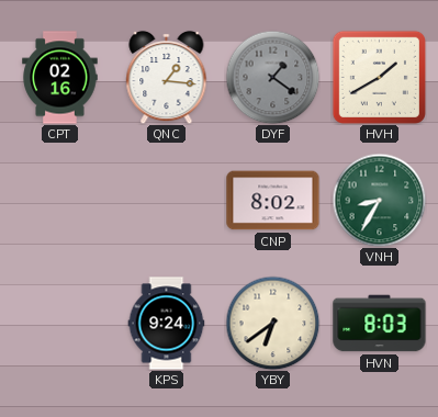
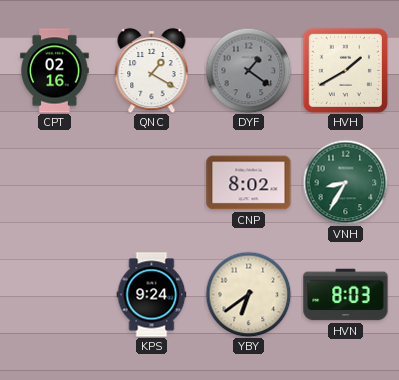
QNC: 1:16 -> 1:20
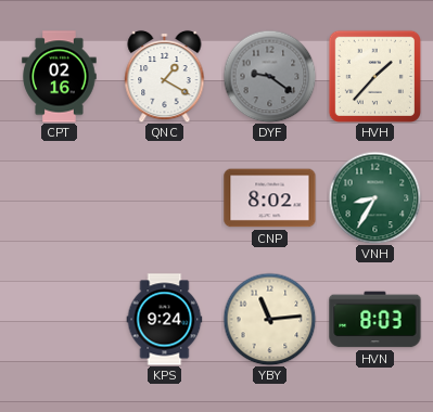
DYF: 1:21 -> 9:21
HVH: 1:40 -> 1:37
YBY: 6:39 -> 11:14
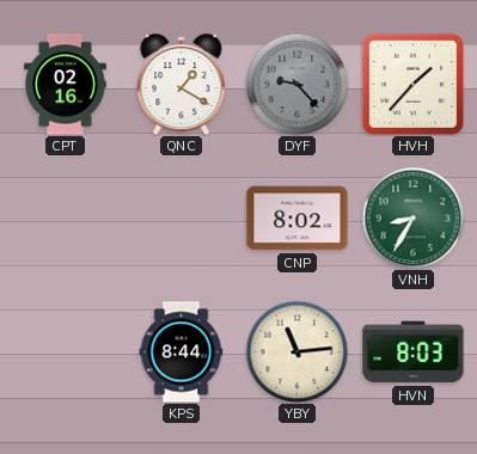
DYF: 9:21 -> 9:23
KPS: 9:24 -> 8:44
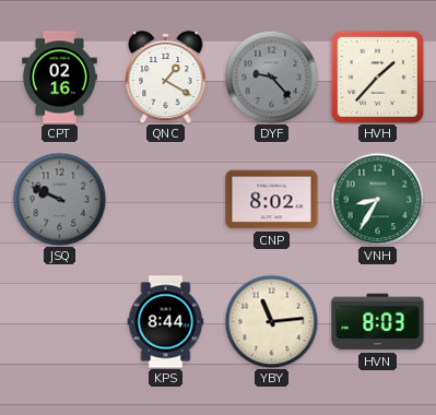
JSQ: none -> 9:49
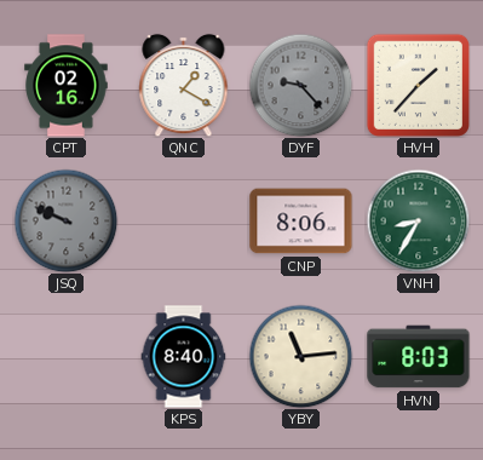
CNP: 8:02 -> 8:06
KPS: 8:44 -> 8:40
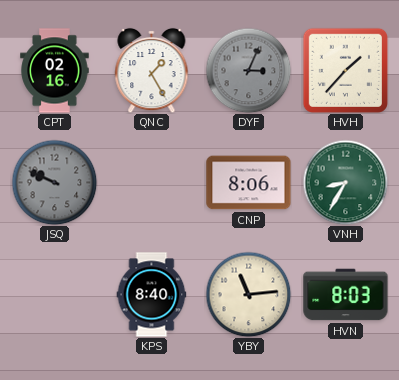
QNC: 1:20 -> 1:25
DYF: 9:23 -> 3:04
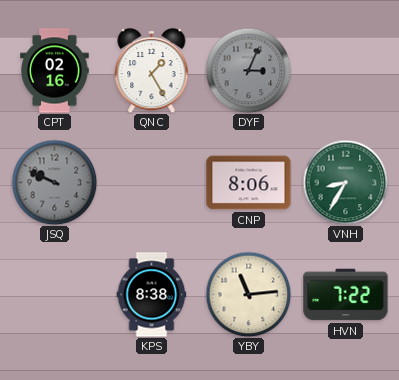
HVH: 1:37 -> none
KPS: 8:40 -> 8:38
HVN: 8:03 -> 7:22
